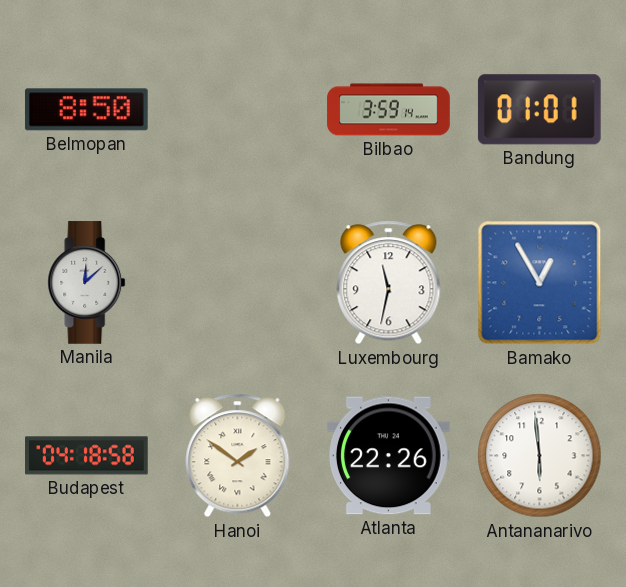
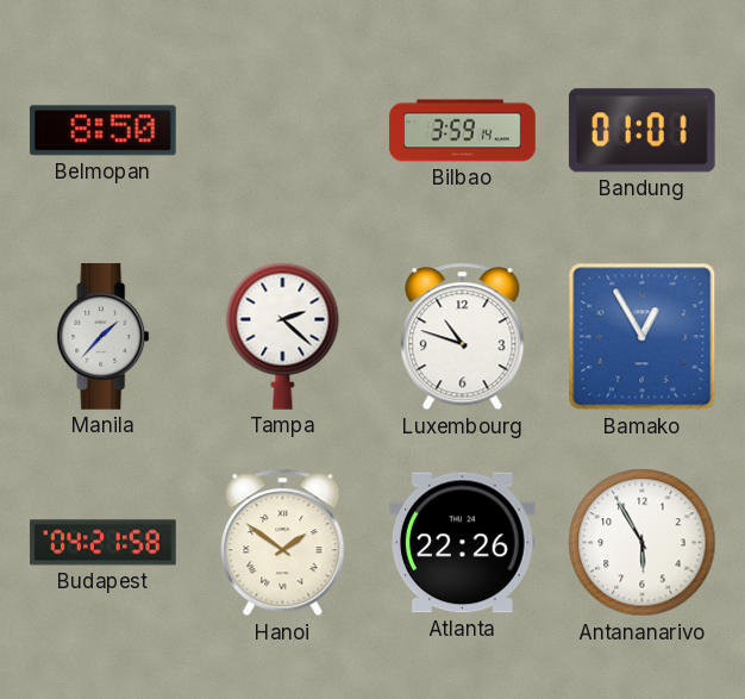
Manila: 12:08 -> 1:37
Tampa: none -> 2:22
Luxembourg: 11:32 -> 10:48
Budapest: 04:18 -> 04:21
Antananarivo: 5:59 -> 5:55
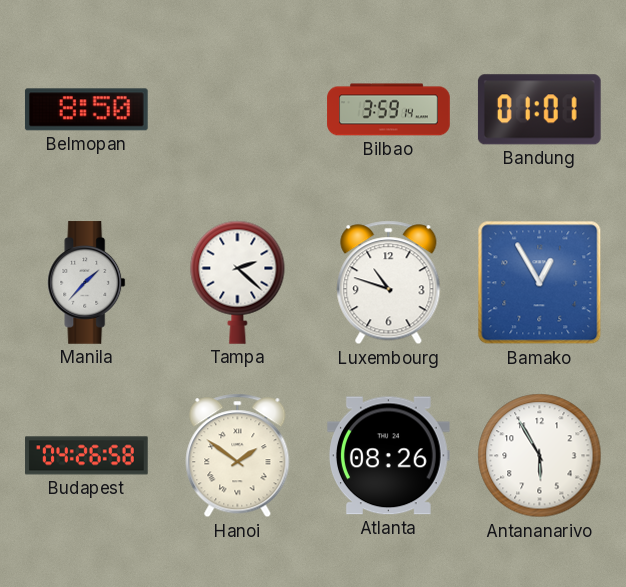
Budapest: 04:21 -> 04:26
Atlanta: 22:26 -> 08:26
